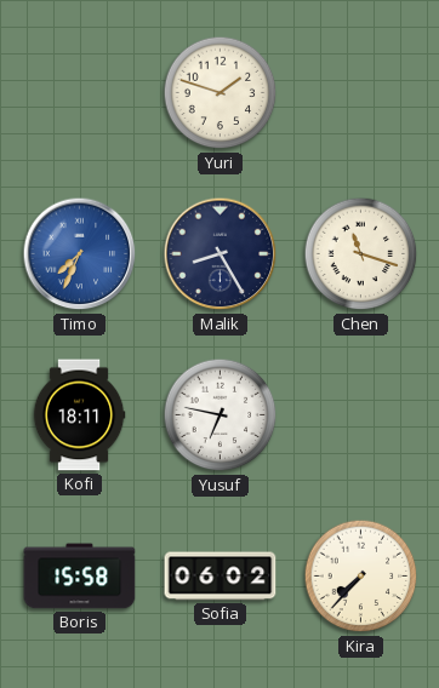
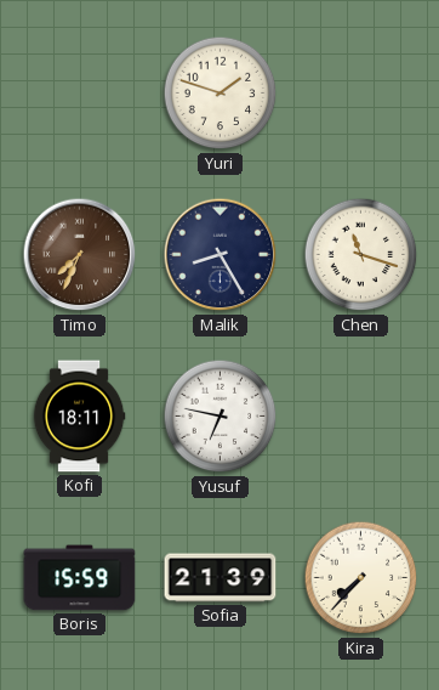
Timo dial: blue -> brown
Boris: 15:58 -> 15:59
Sofia: 06:02 -> 21:39
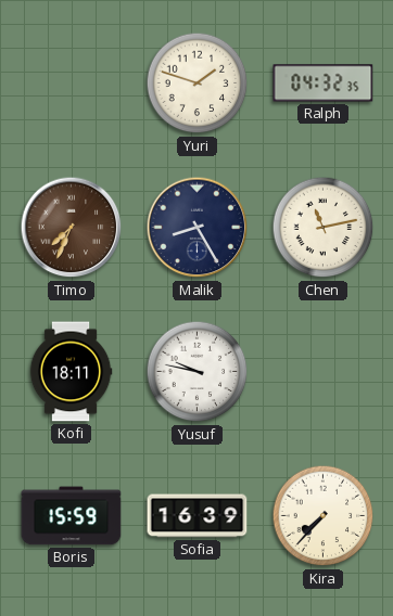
Ralph: none -> 04:32
Chen: 11:18 -> 11:13
Yusuf: 6:47 -> 9:47
Sofia: 21:39 -> 16:39
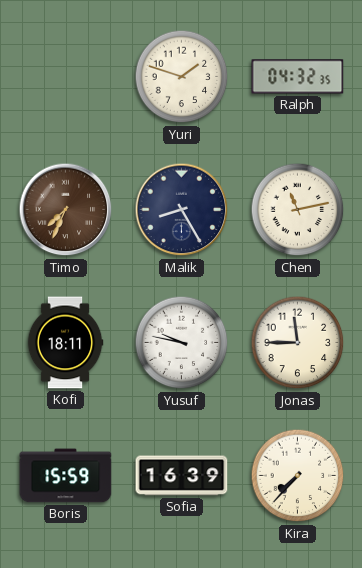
Jonas: none -> 11:45
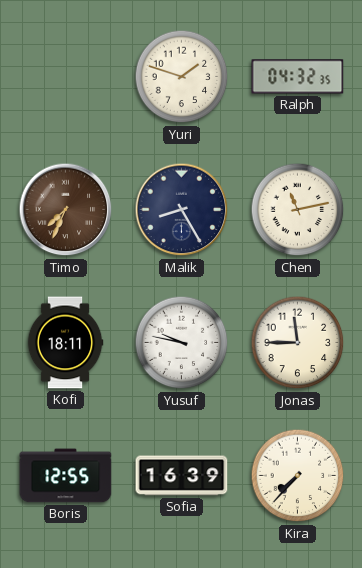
Boris: 15:59 -> 12:55
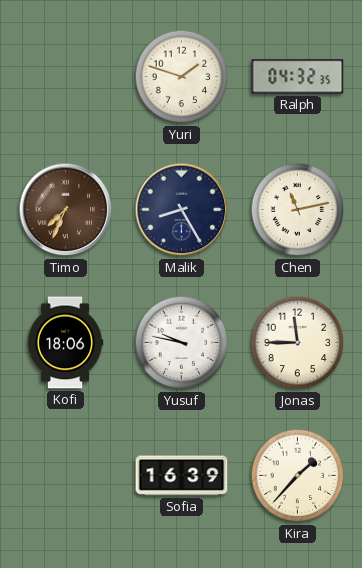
Kofi: 18:11 -> 18:06
Boris: 12:55 -> none
Kira: 7:37 -> 1:37
